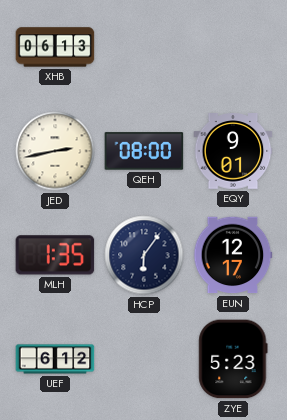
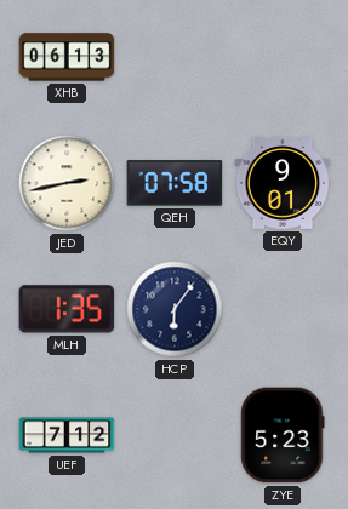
QEH: 08:00 -> 07:58
EUN: 12:17 -> none
UEF: 6:12 -> 7:12
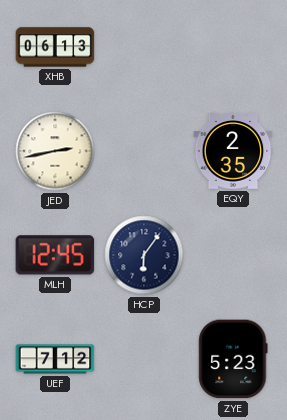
QEH: 07:58 -> none
EQY: 9:01 -> 2:35
MLH: 1:35 -> 12:45
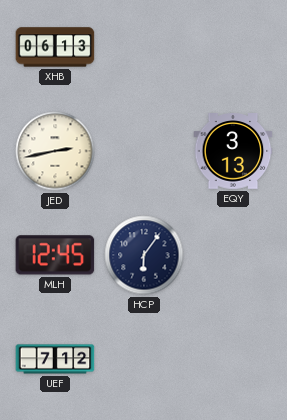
EQY: 2:35 -> 3:13
ZYE: 5:23 -> none
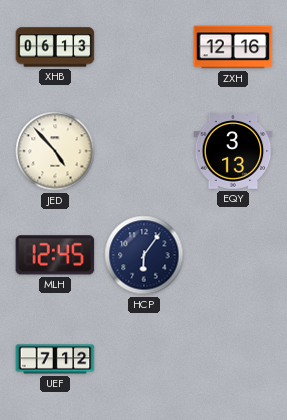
ZXH: none -> 12:16
JED: 2:43 -> 4:53
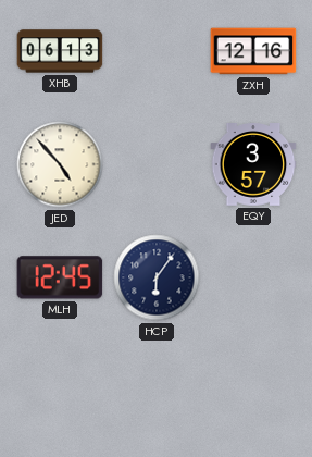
EQY: 3:13 -> 3:57
UEF: 7:12 -> none
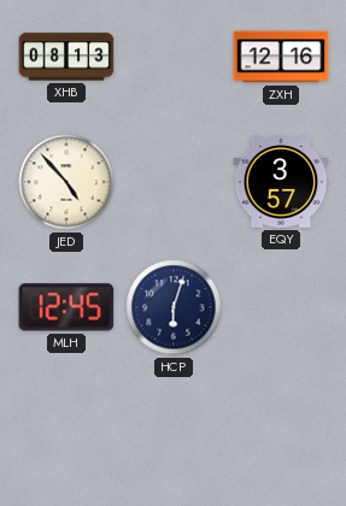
XHB: 06:13 -> 08:13
HCP: 6:06 -> 6:03
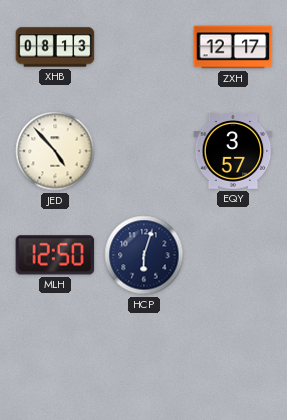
ZXH: 12:16 -> 12:17
MLH: 12:45 -> 12:50
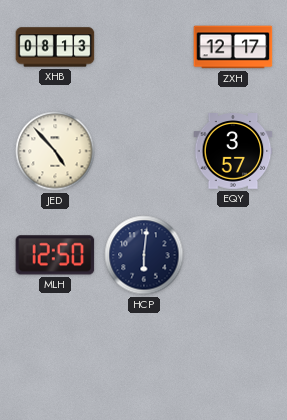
HCP: 6:03 -> 6:01
